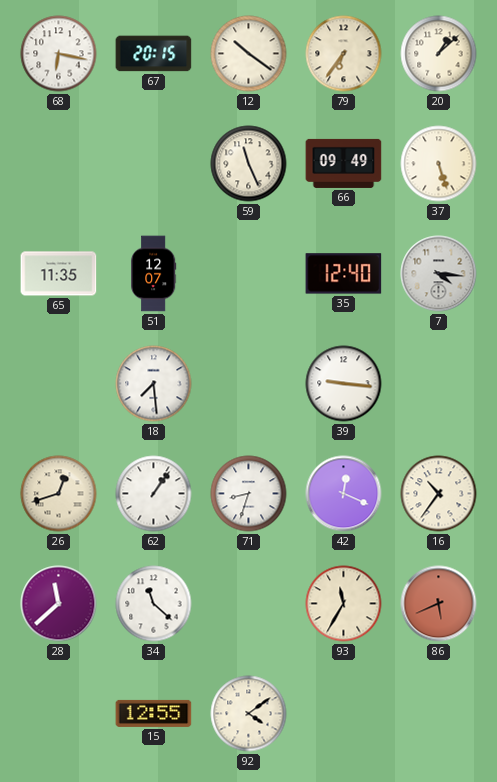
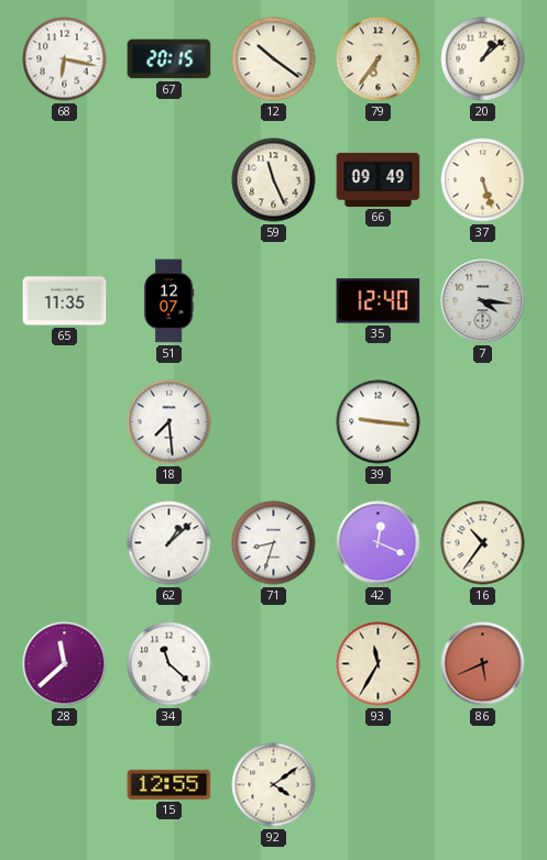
26: 12:42 -> none
62: 1:06 -> 1:08
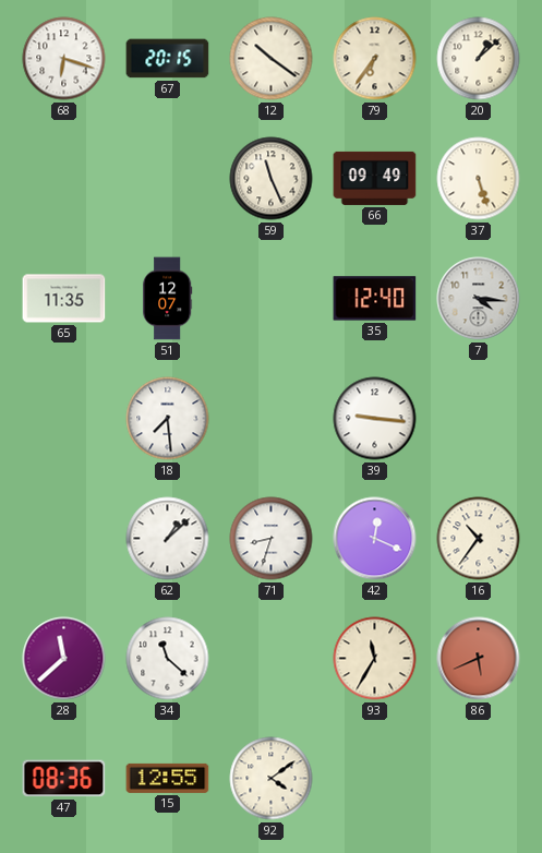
68: 6:17 -> 6:18
47: none -> 08:36
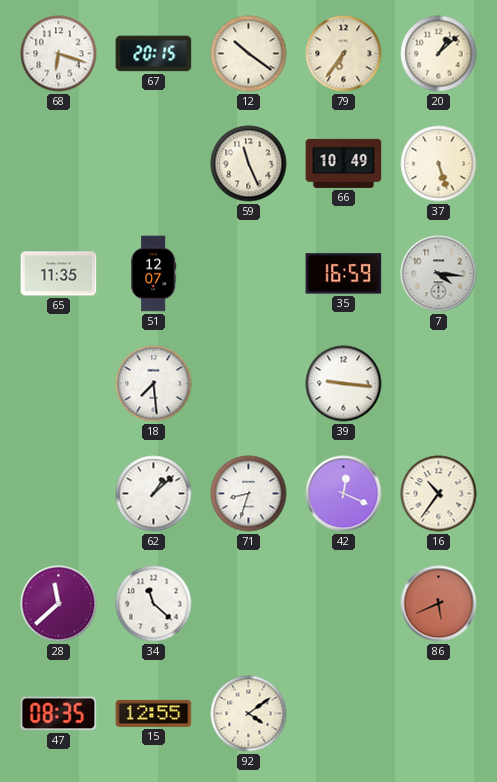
66: 09:49 -> 10:49
35: 12:40 -> 16:59
93: 11:35 -> none
47: 08:36 -> 08:35
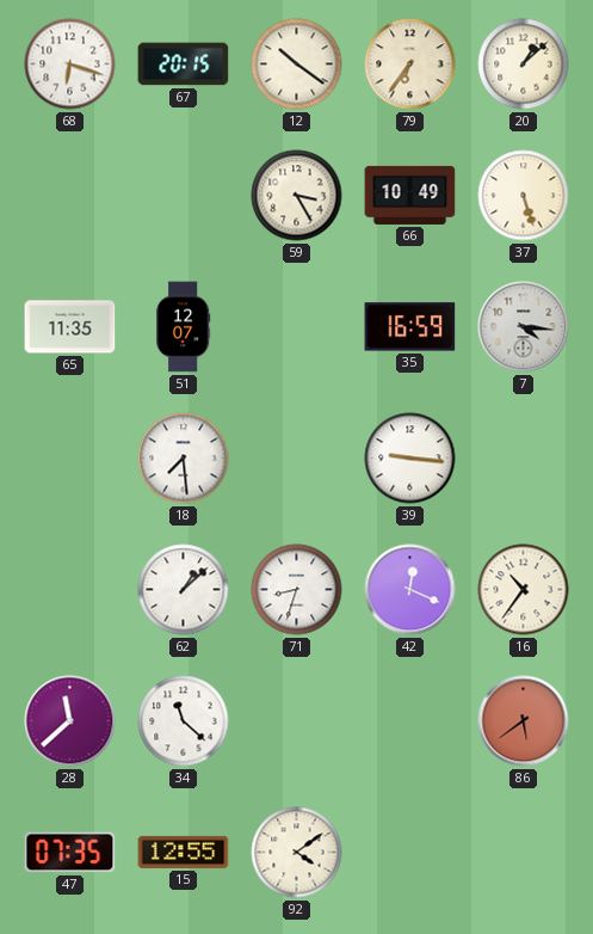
59: 11:26 -> 3:25
86: 5:41 -> 5:39
47: 08:35 -> 07:35
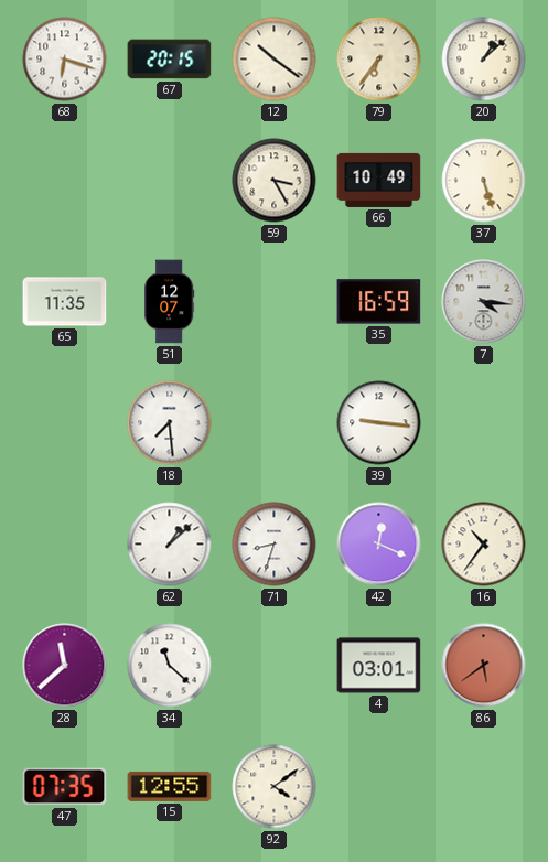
4: none -> 03:01
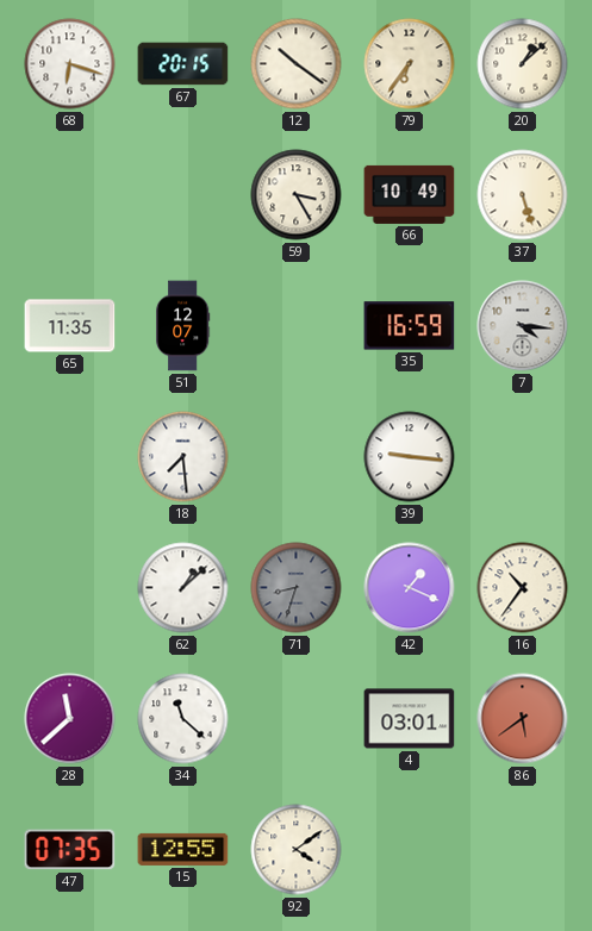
71 dial: white -> grey
42: 12:19 -> 1:19
